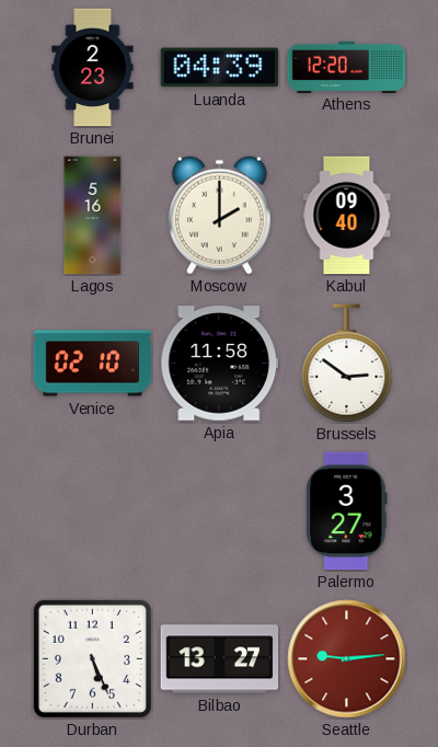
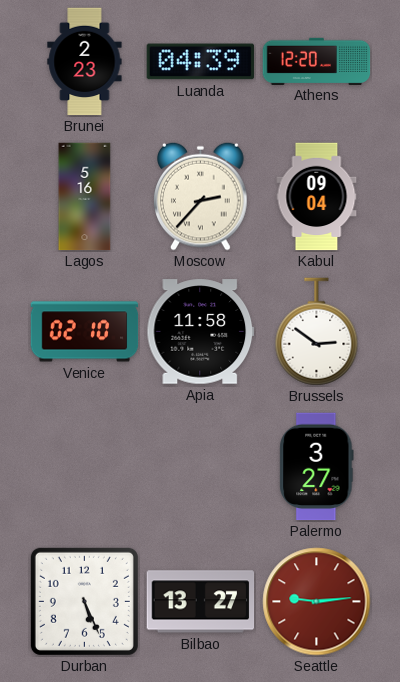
Moscow: 2:00 -> 2:37
Kabul: 09:40 -> 09:04
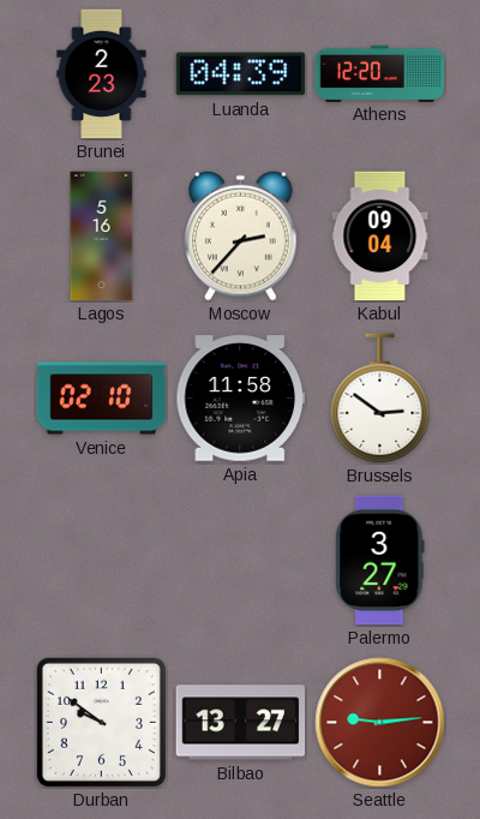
Durban: 5:26 -> 9:51
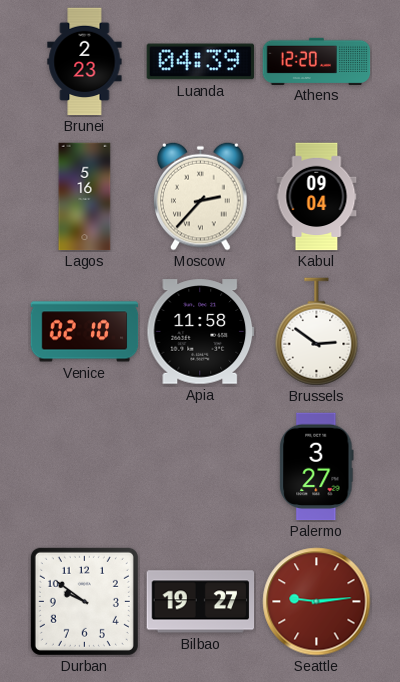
Bilbao: 13:27 -> 19:27
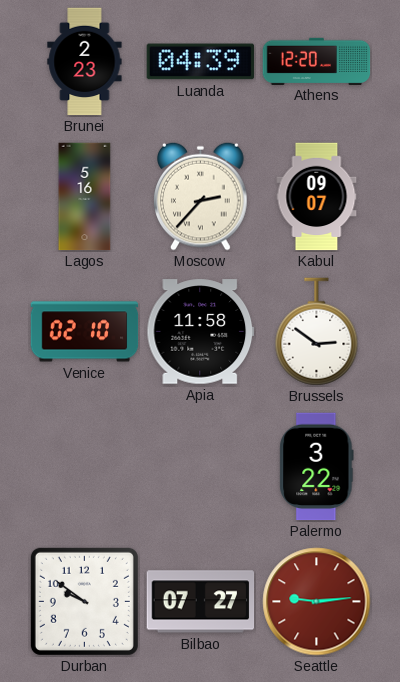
Kabul: 09:04 -> 09:07
Palermo: 3:27 -> 3:22
Bilbao: 19:27 -> 07:27
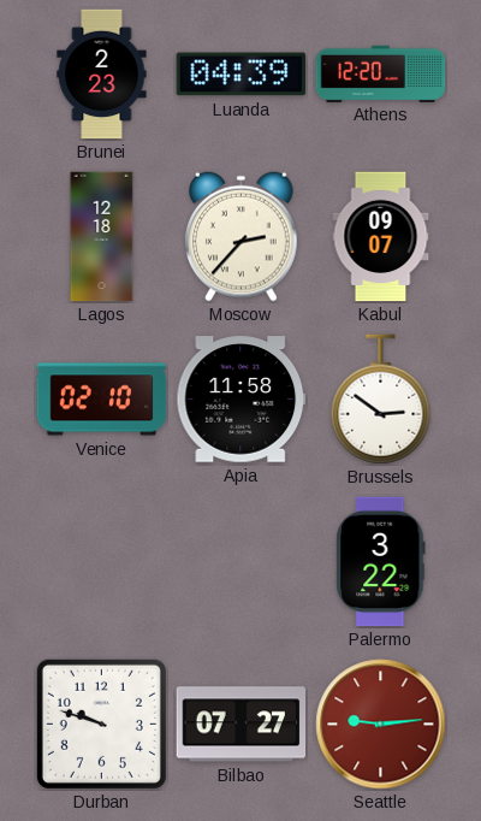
Lagos: 5:16 -> 12:18
Durban: 9:51 -> 9:48
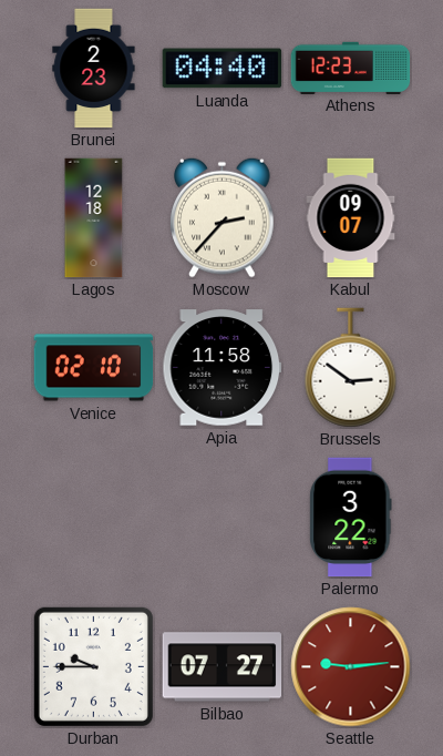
Luanda: 04:39 -> 04:40
Athens: 12:20 -> 12:23
Durban: 9:48 -> 9:45
